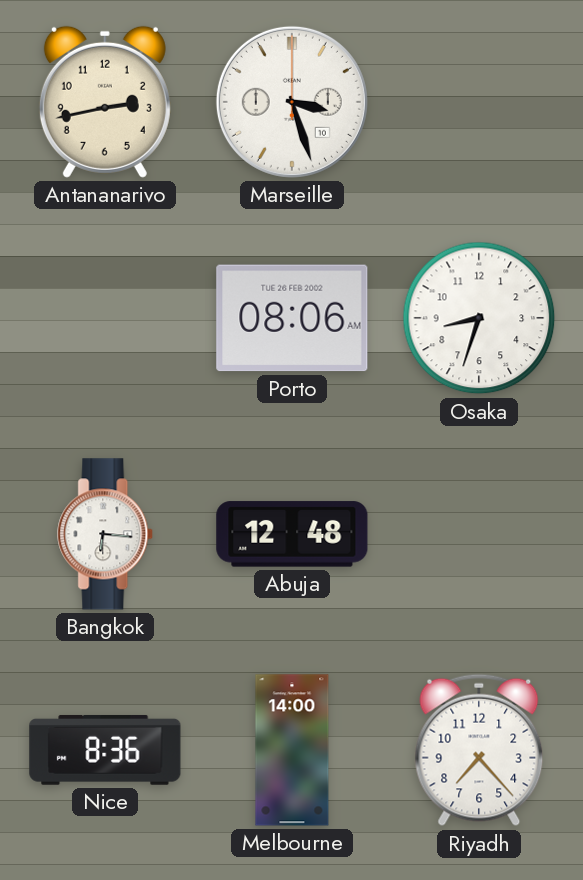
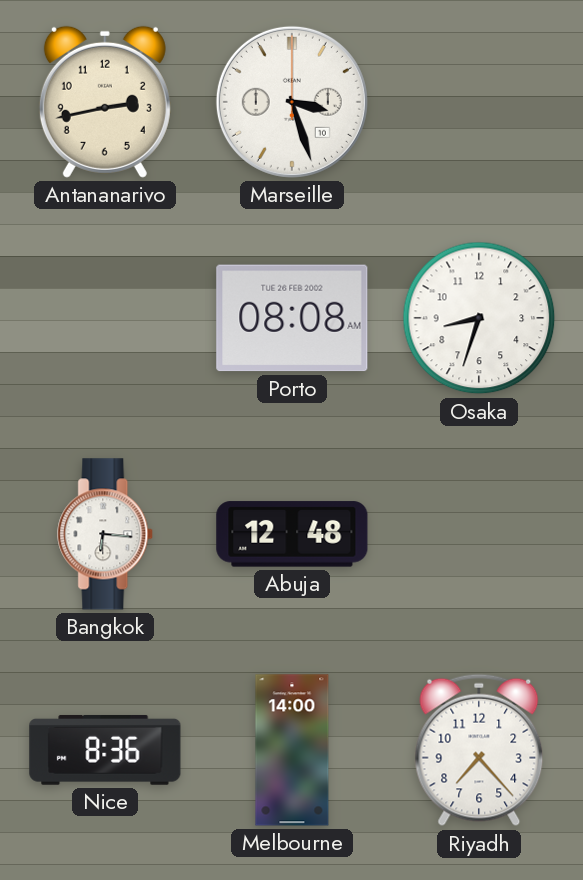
Porto: 08:06 -> 08:08
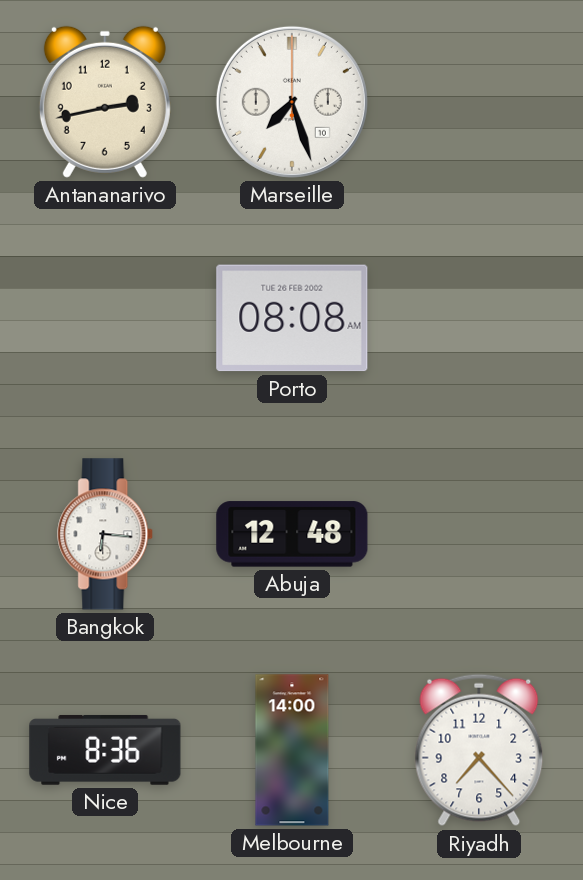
Marseille: 3:27 -> 7:27
Osaka: 8:33 -> none
